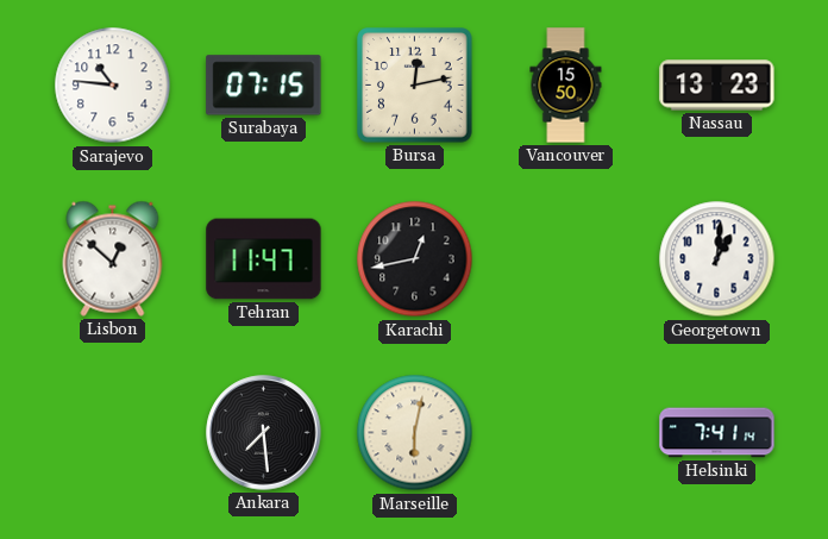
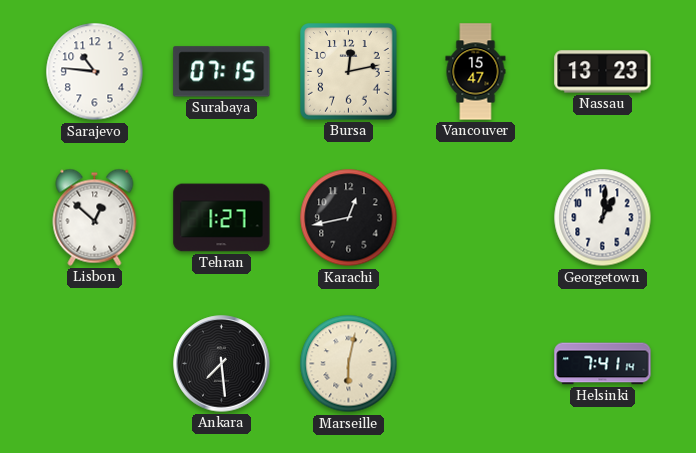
Vancouver: 15:50 -> 15:47
Tehran: 11:47 -> 1:27
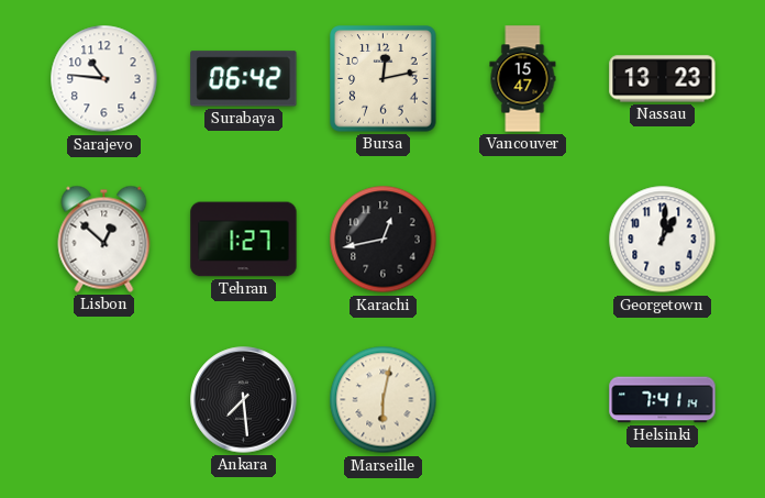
Surabaya: 07:15 -> 06:42
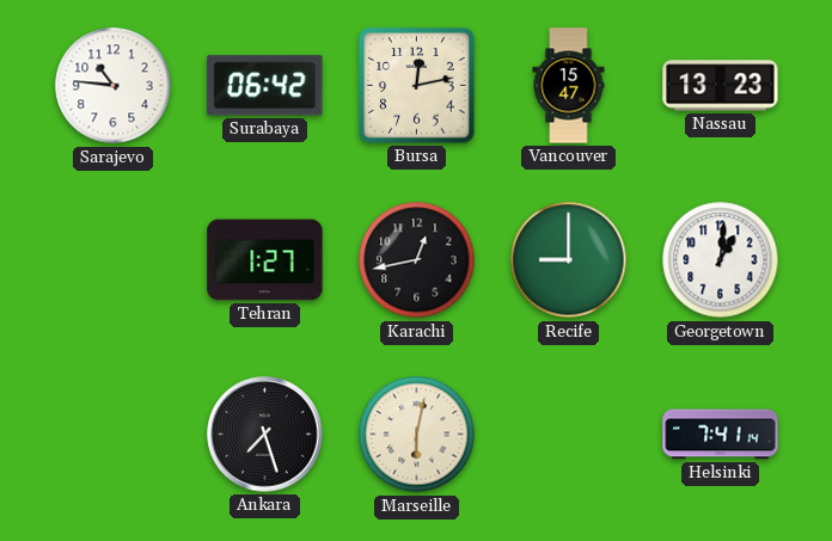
Lisbon: 12:52 -> none
Recife: none -> 9:00
Ankara: 7:29 -> 7:27
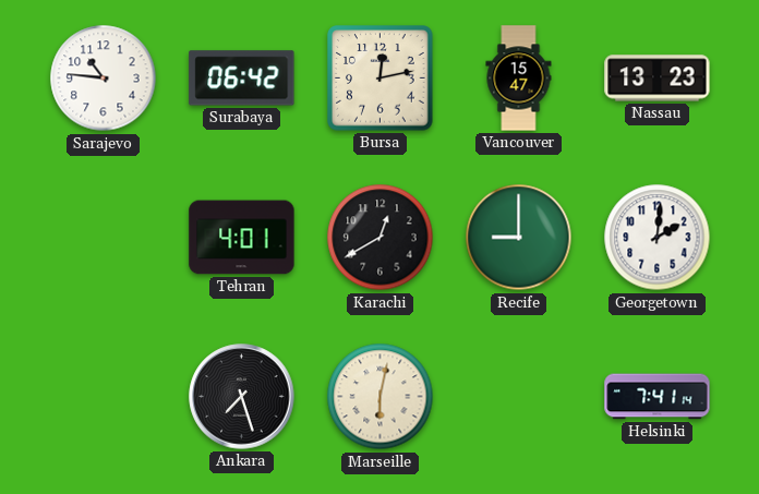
Tehran: 1:27 -> 4:01
Karachi: 12:43 -> 12:40
Georgetown: 1:01 -> 2:01
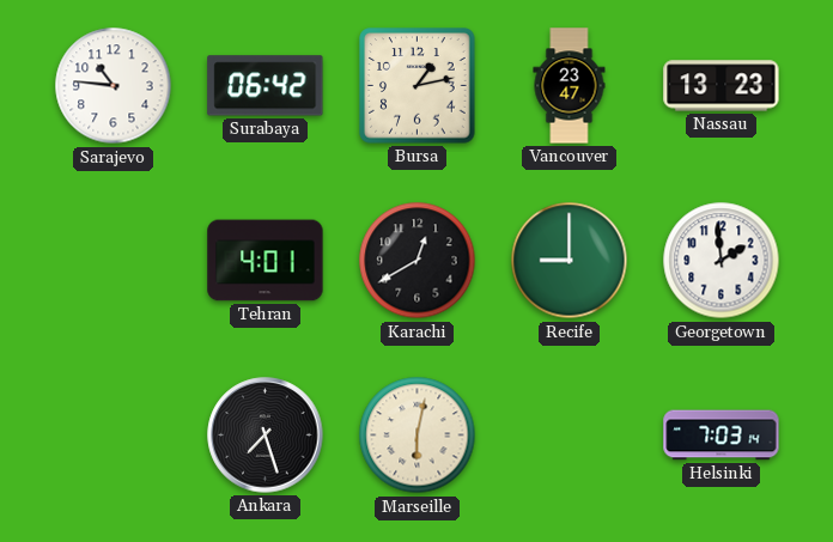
Bursa: 12:13 -> 1:13
Vancouver: 15:47 -> 23:47
Georgetown: 2:01 -> 1:59
Helsinki: 7:41 -> 7:03
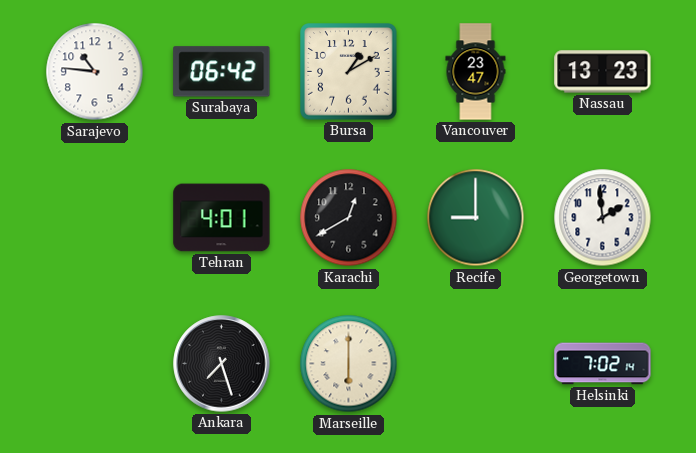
Bursa: 1:13 -> 1:10
Marseille: 6:02 -> 6:00
Helsinki: 7:03 -> 7:02
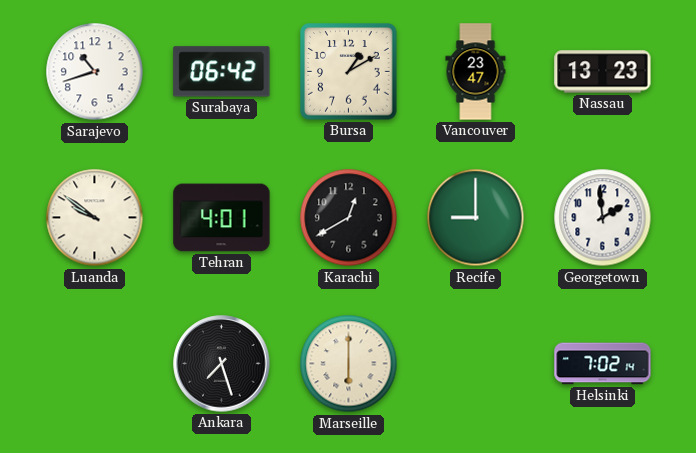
Sarajevo: 10:46 -> 10:42
Luanda: none -> 9:51
